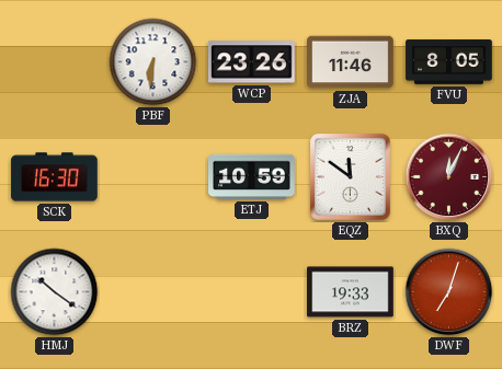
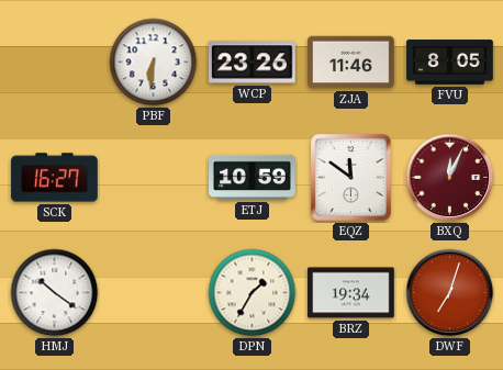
SCK: 16:30 -> 16:27
DPN: none -> 1:35
BRZ: 19:33 -> 19:34
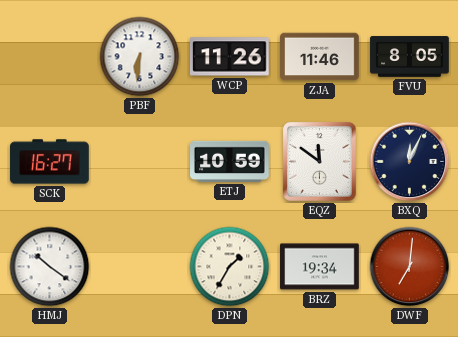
WCP: 23:26 -> 11:26
BXQ dial: burgundy -> navy
DWF: 7:03 -> 7:01
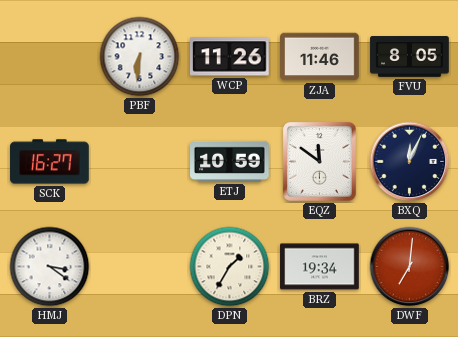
HMJ: 10:21 -> 3:21
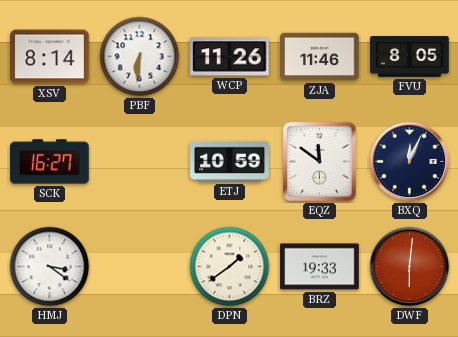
XSV: none -> 8:14
DPN: 1:35 -> 1:39
BRZ: 19:34 -> 19:33
DWF: 7:01 -> 6:01
